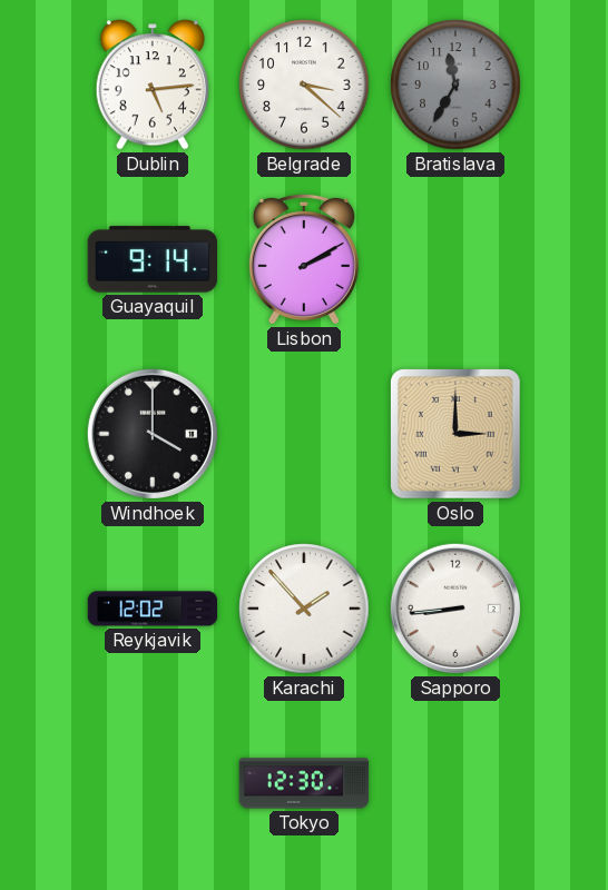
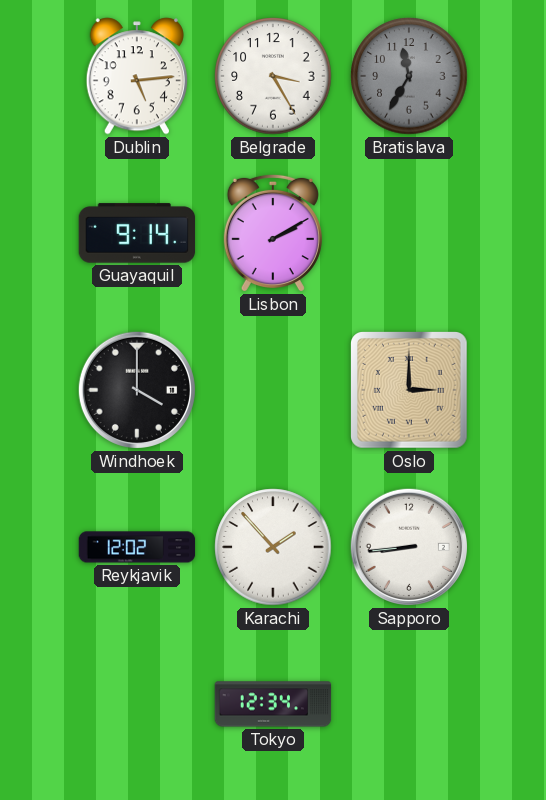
Belgrade: 3:22 -> 3:25
Tokyo: 12:30 -> 12:34
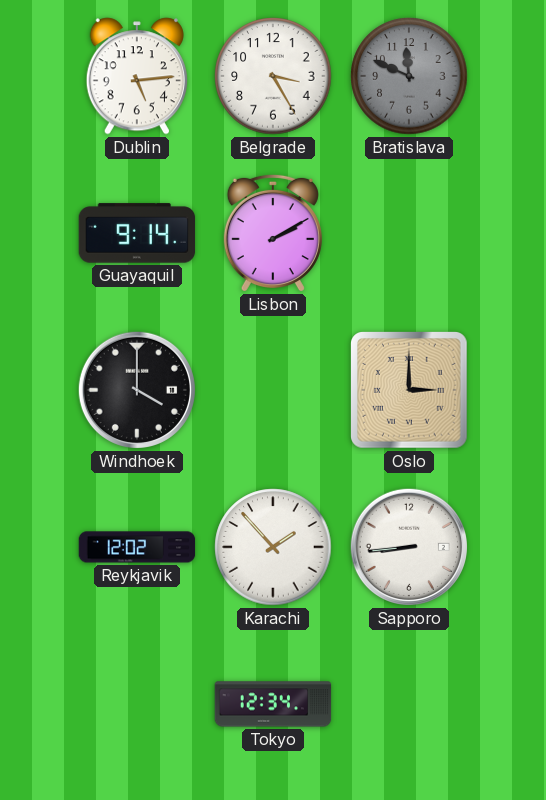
Bratislava: 11:35 -> 11:49
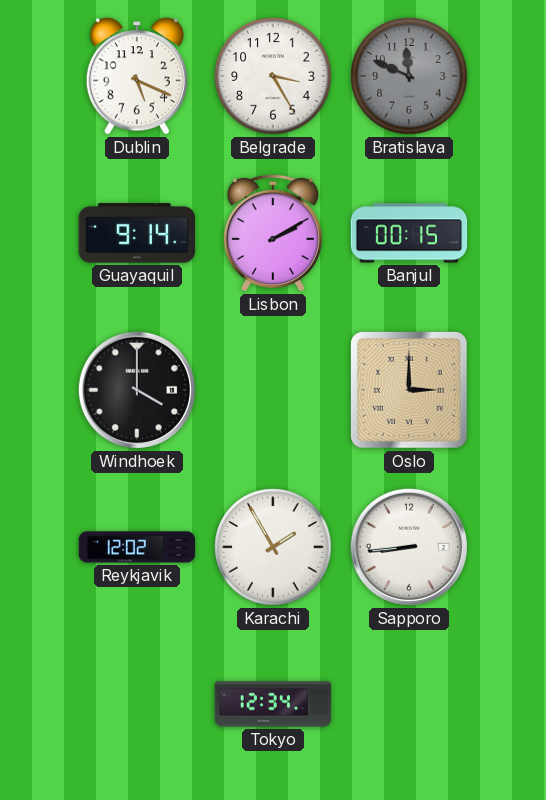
Dublin: 5:14 -> 5:19
Banjul: none -> 00:15
Karachi: 1:53 -> 1:55
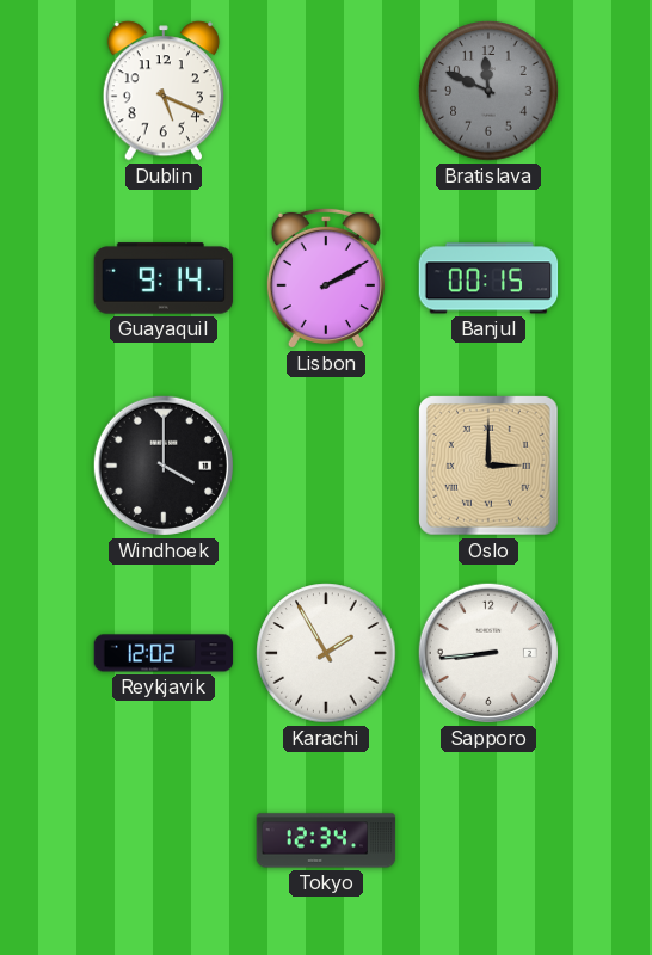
Belgrade: 3:25 -> none
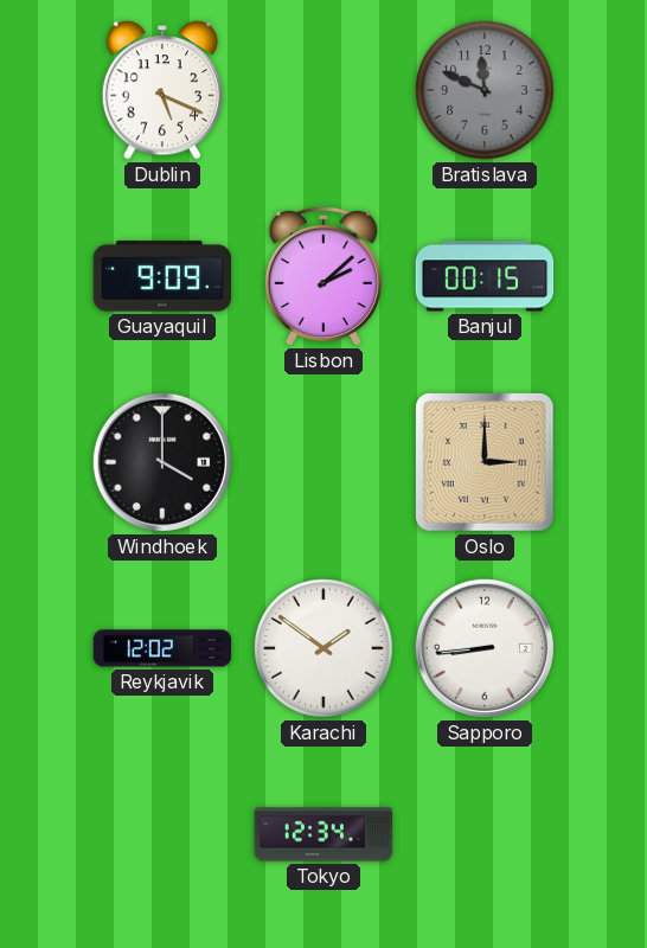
Guayaquil: 9:14 -> 9:09
Lisbon: 2:10 -> 2:08
Karachi: 1:55 -> 1:51
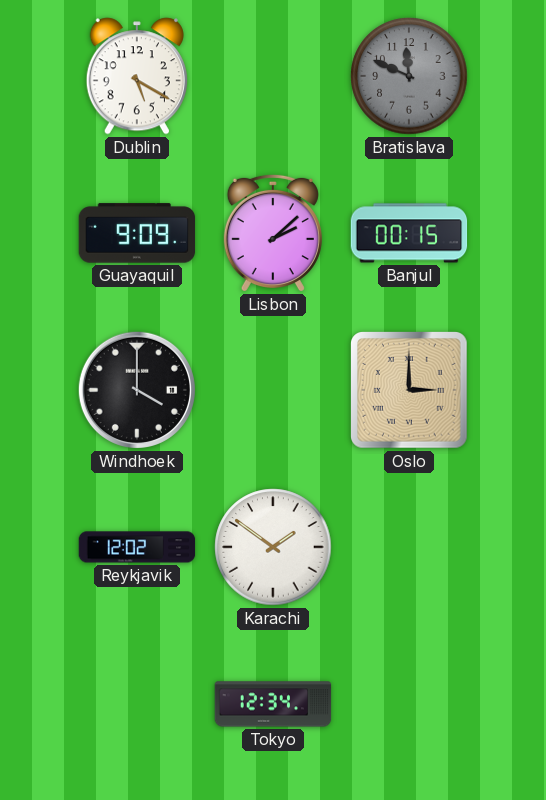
Dublin: 5:19 -> 5:20
Sapporo: 8:44 -> none
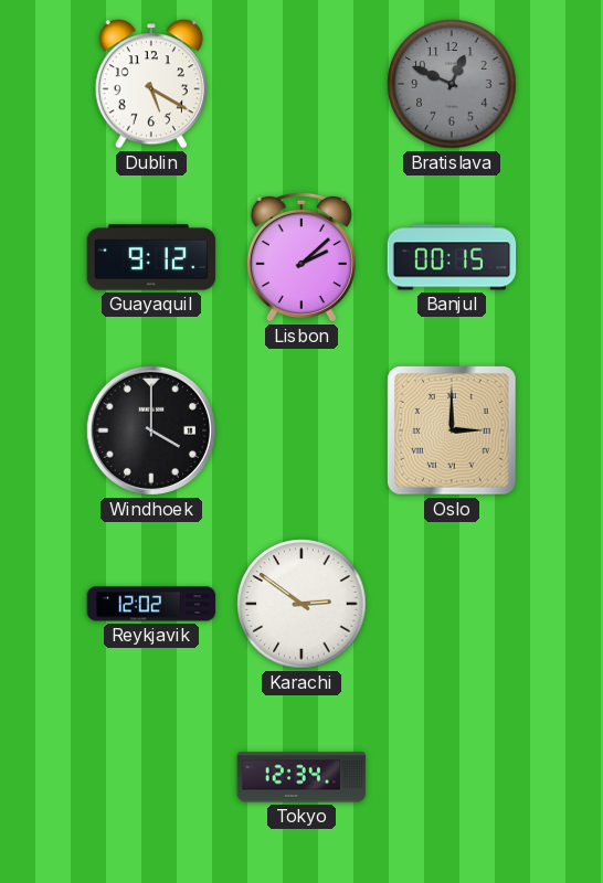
Bratislava: 11:49 -> 12:49
Guayaquil: 9:09 -> 9:12
Karachi: 1:51 -> 2:51
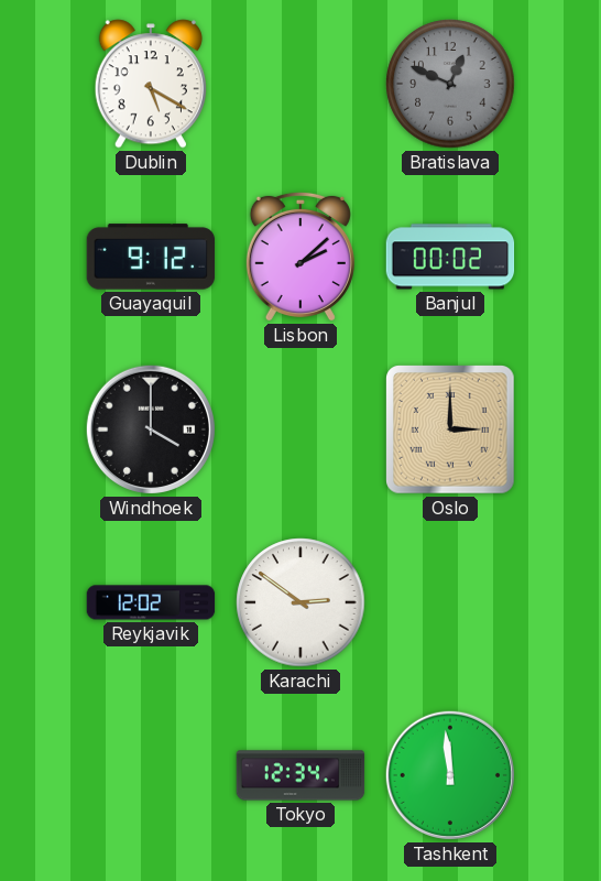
Banjul: 00:15 -> 00:02
Tashkent: none -> 11:59
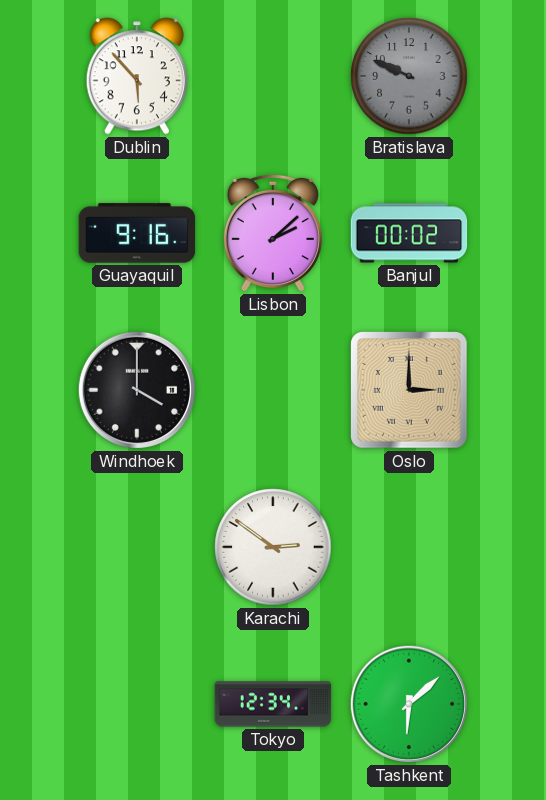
Dublin: 5:20 -> 5:53
Bratislava: 12:49 -> 9:49
Guayaquil: 9:12 -> 9:16
Reykjavik: 12:02 -> none
Tashkent: 11:59 -> 6:08
